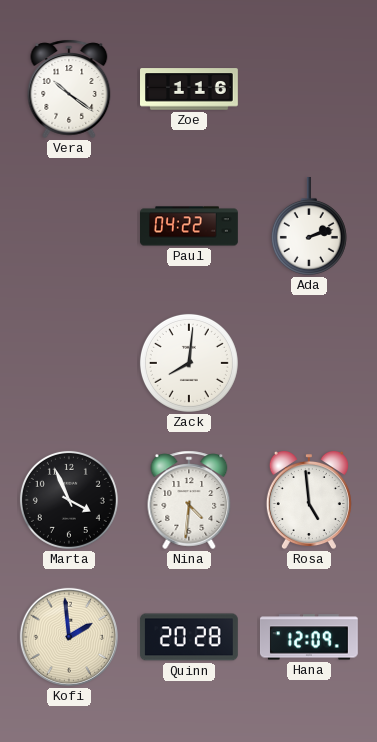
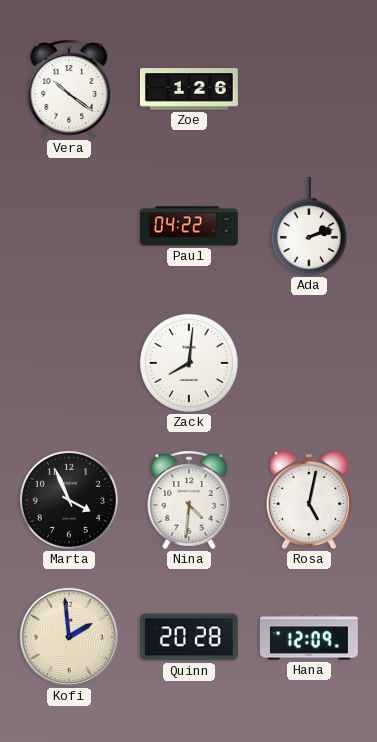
Zoe: 1:16 -> 1:26
Rosa: 4:59 -> 5:02
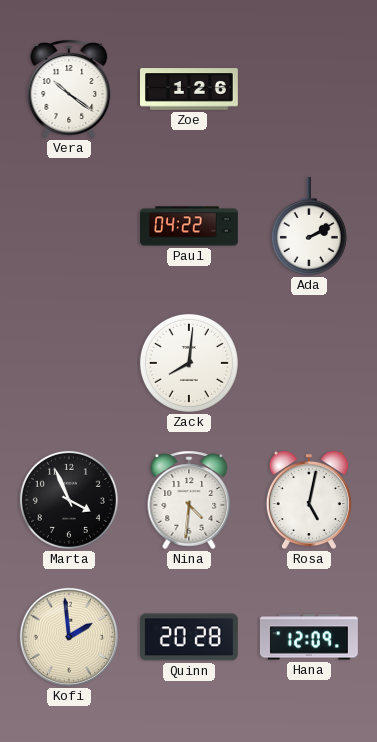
Ada: 2:12 -> 2:10
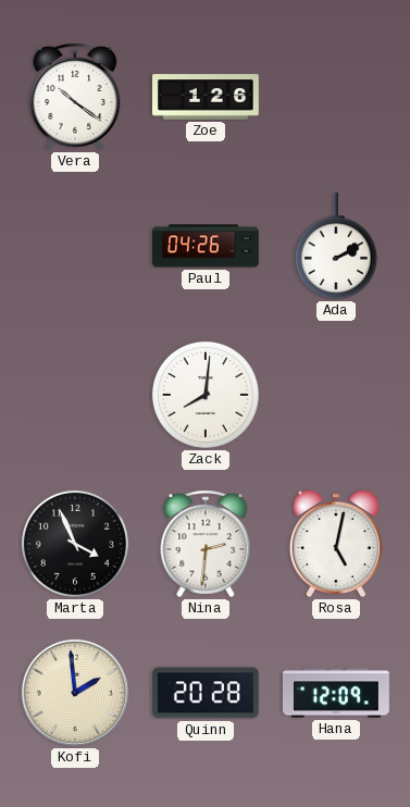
Paul: 04:22 -> 04:26
Nina: 4:31 -> 2:31
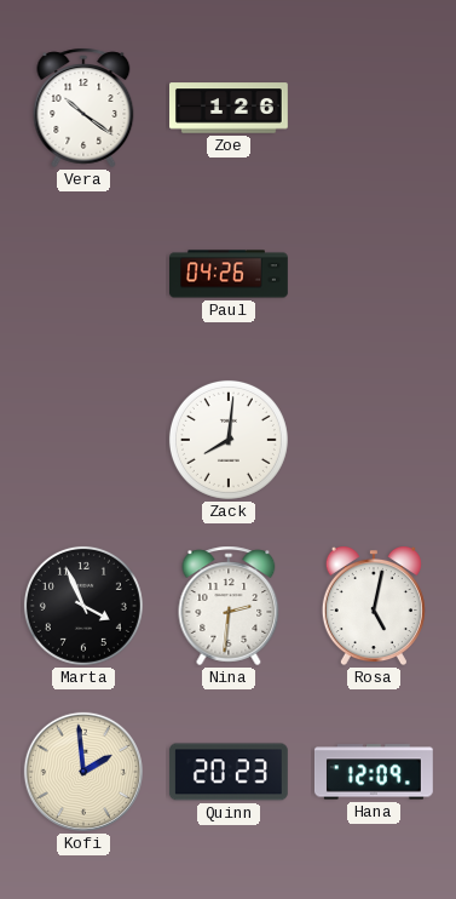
Ada: 2:10 -> none
Quinn: 20:28 -> 20:23
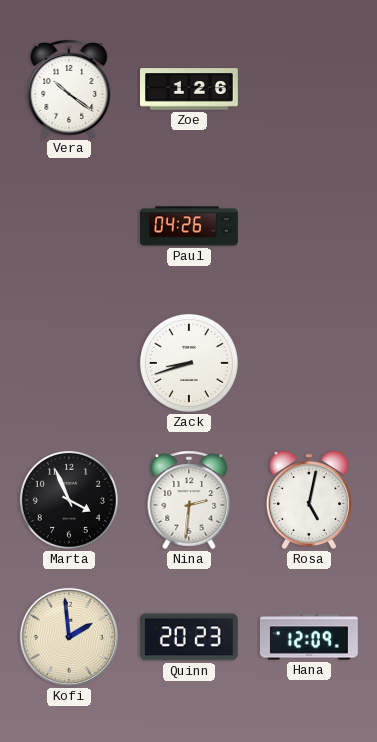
Zack: 8:01 -> 8:42
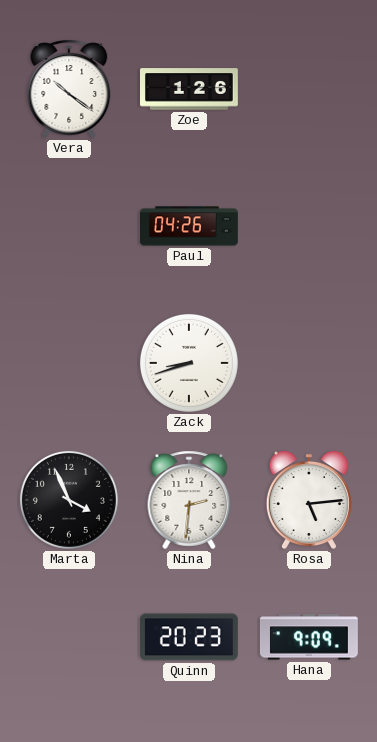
Rosa: 5:02 -> 5:14
Kofi: 1:59 -> none
Hana: 12:09 -> 9:09
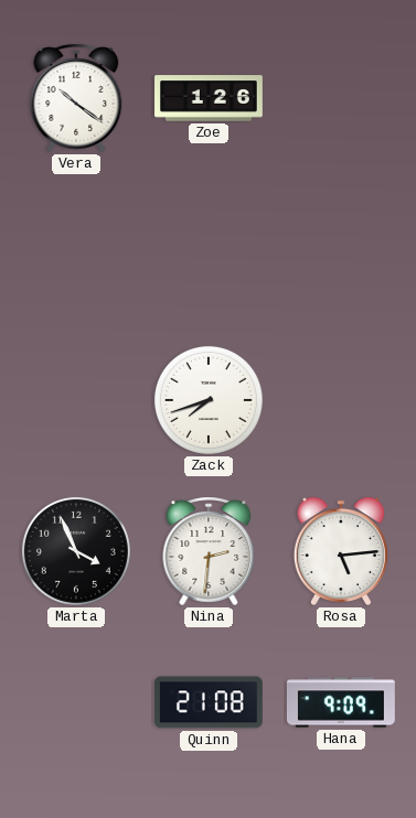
Paul: 04:26 -> none
Zack: 8:42 -> 7:42
Quinn: 20:23 -> 21:08
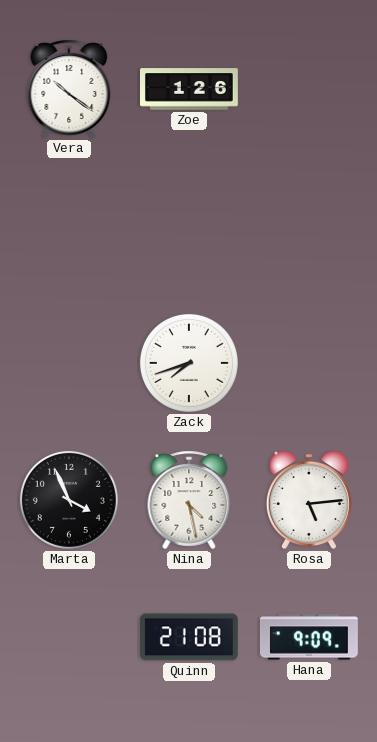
Nina: 2:31 -> 4:28
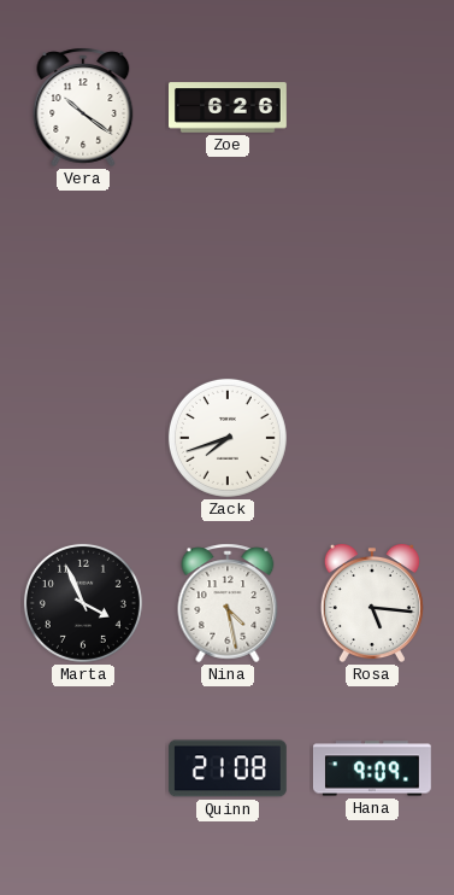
Zoe: 1:26 -> 6:26
Rosa: 5:14 -> 5:16
